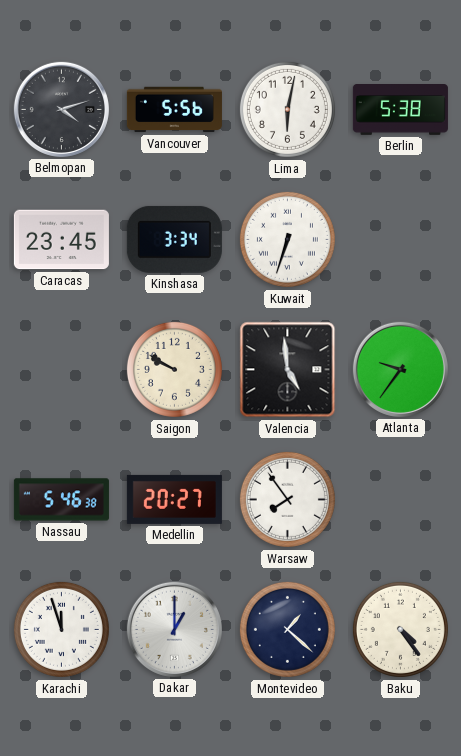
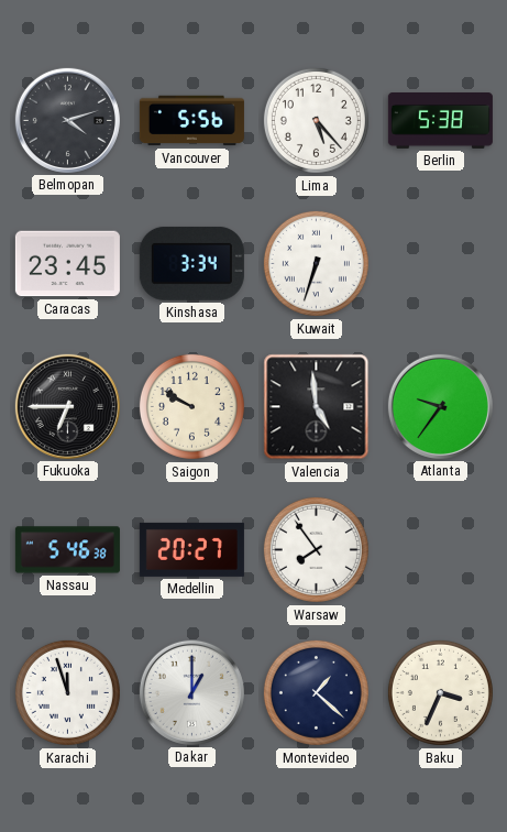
Lima: 6:02 -> 5:23
Fukuoka: none -> 6:45
Baku: 4:24 -> 3:34
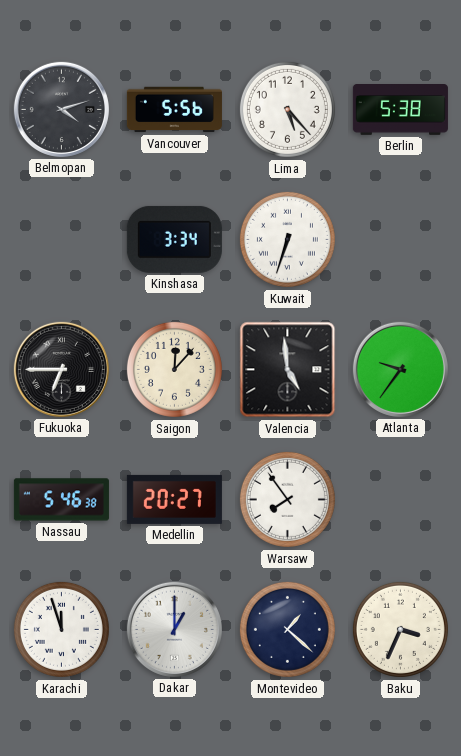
Caracas: 23:45 -> none
Saigon: 9:50 -> 12:07
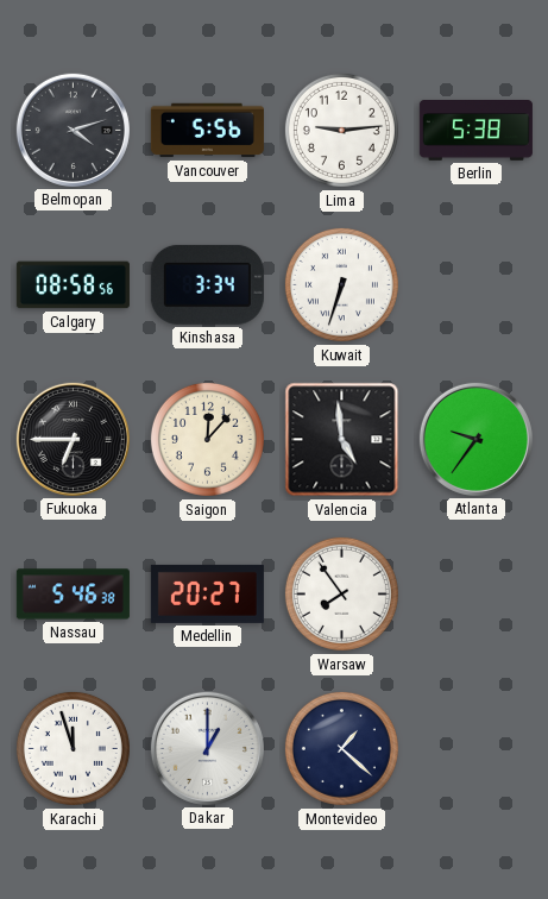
Lima: 5:23 -> 9:14
Calgary: none -> 08:58
Baku: 3:34 -> none
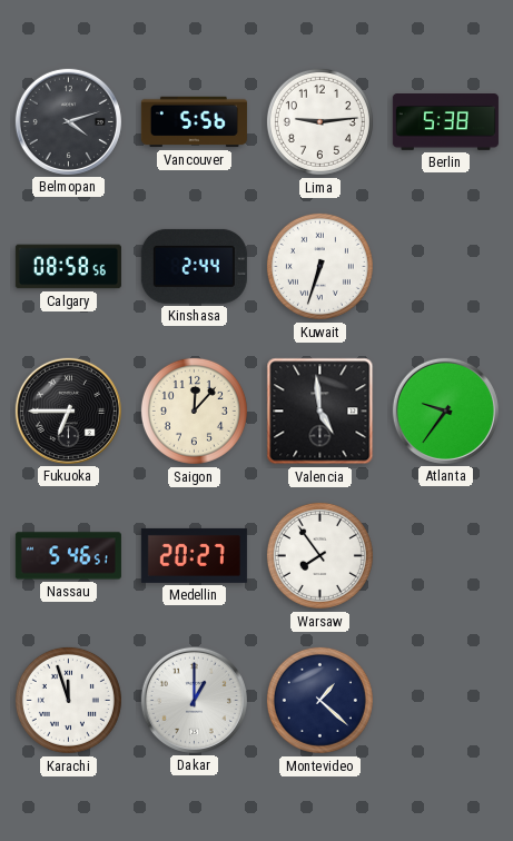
Kinshasa: 3:34 -> 2:44
Nassau: 5:46:38 -> 5:46:51
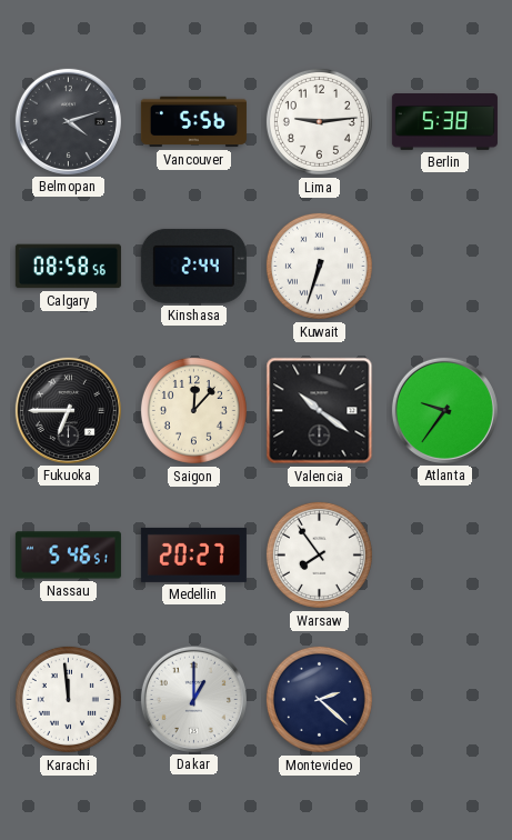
Valencia: 4:59 -> 10:21
Karachi: 11:57 -> 11:59
Montevideo: 1:22 -> 2:22
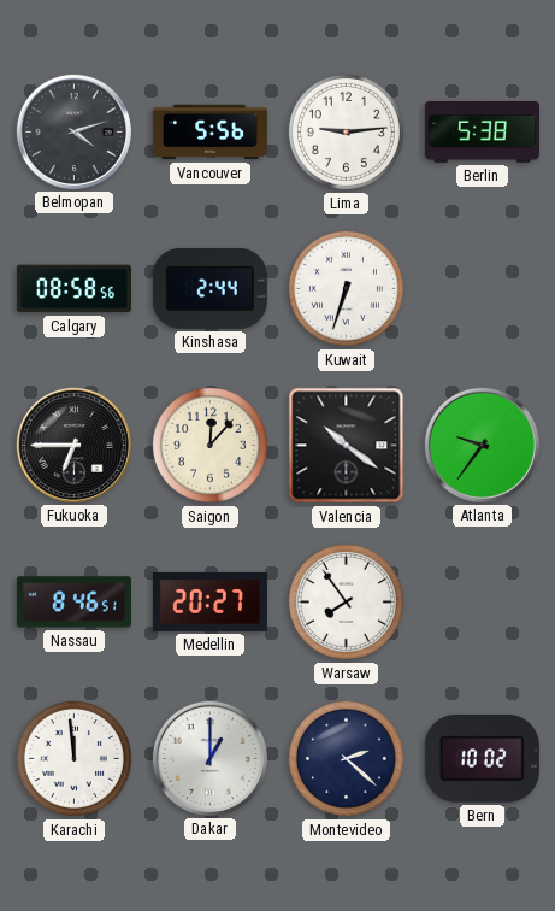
Nassau: 5:46 -> 8:46
Bern: none -> 10:02
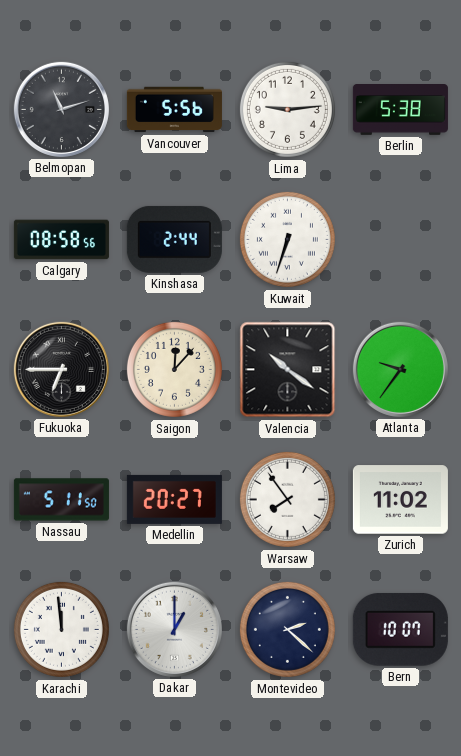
Belmopan: 4:12 -> 11:12
Nassau: 8:46 -> 5:11
Zurich: none -> 11:02
Bern: 10:02 -> 10:07
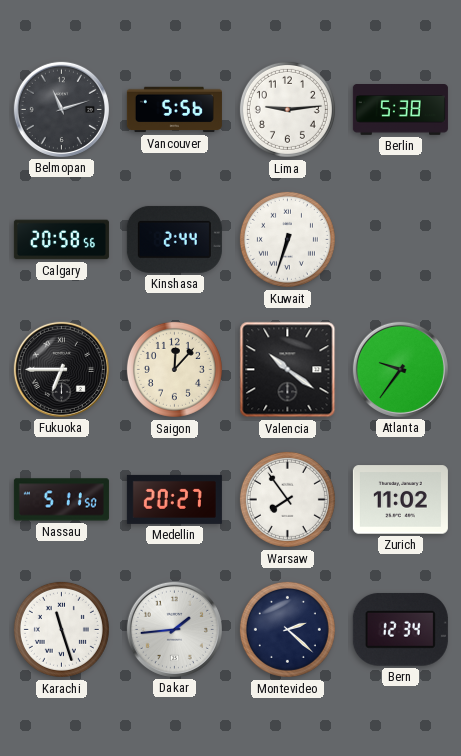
Calgary: 08:58 -> 20:58
Karachi: 11:59 -> 11:27
Dakar: 1:00 -> 1:44
Bern: 10:07 -> 12:34
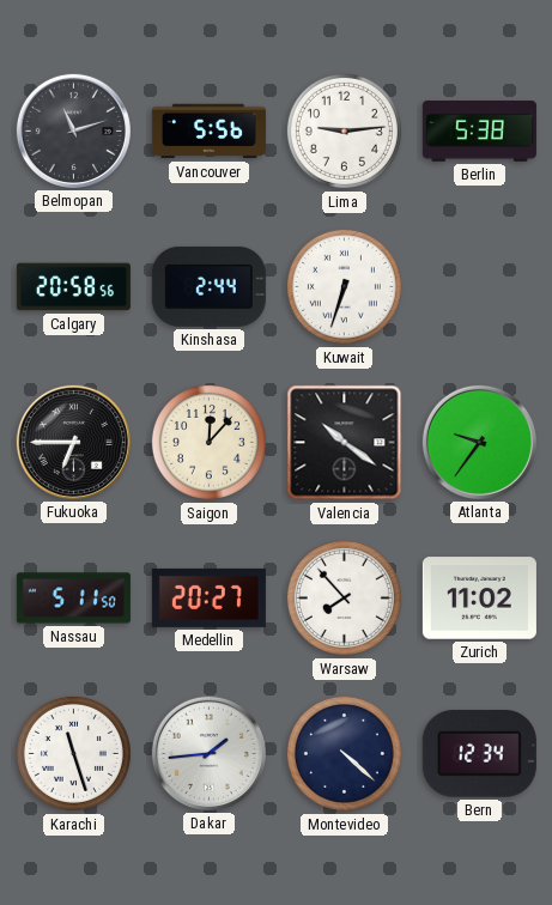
Warsaw: 7:54 -> 7:53
Montevideo: 2:22 -> 4:22
